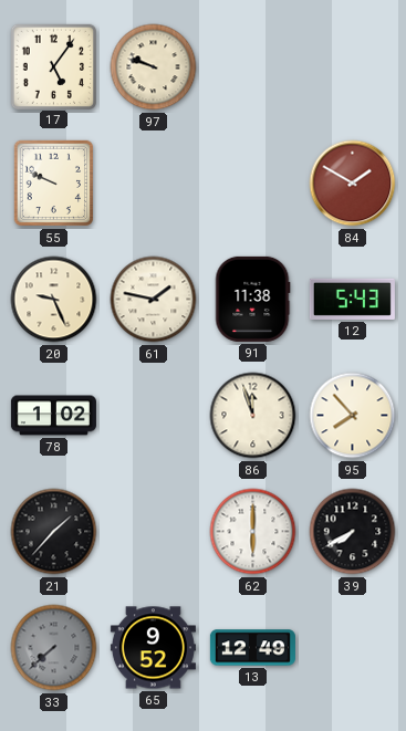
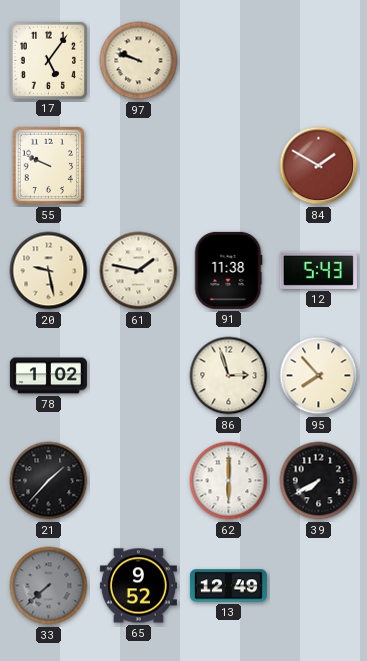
20: 9:26 -> 9:28
86: 11:57 -> 2:57
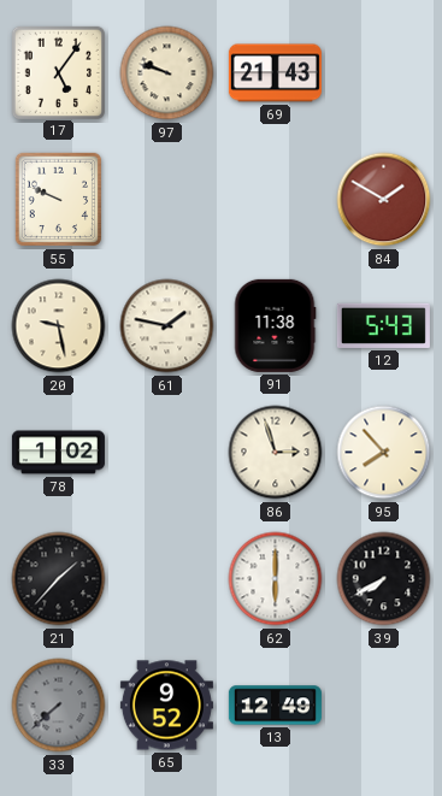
69: none -> 21:43
